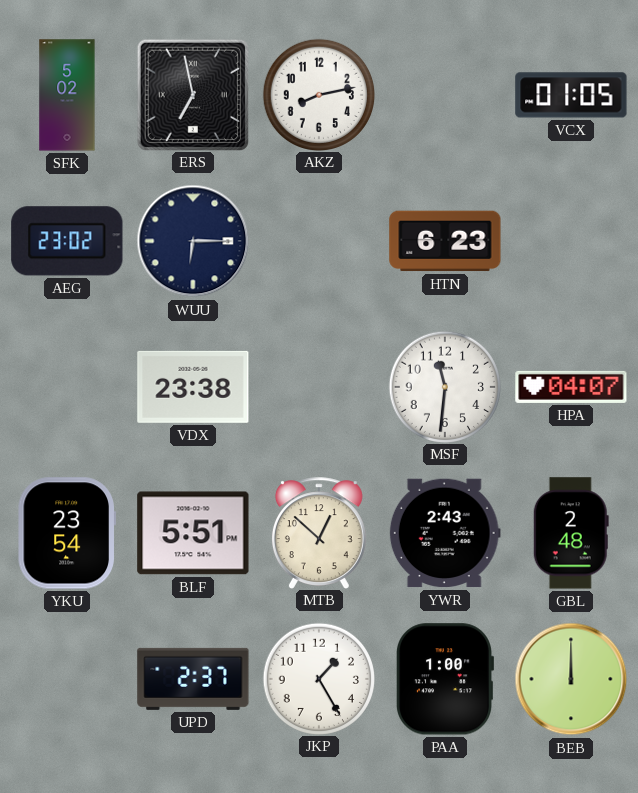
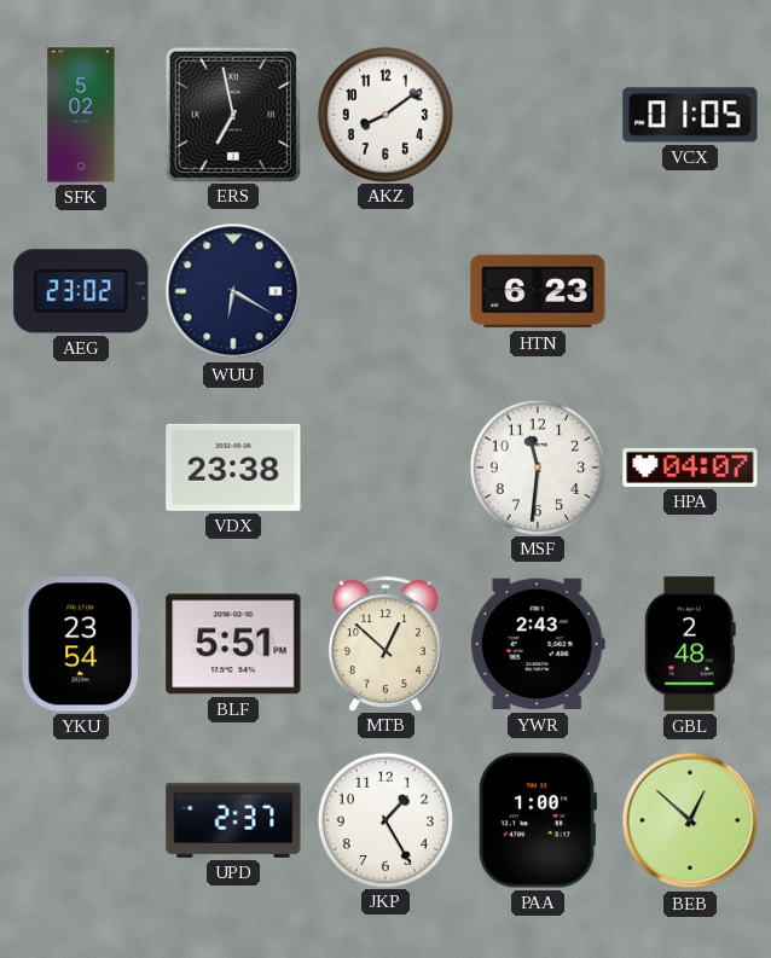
AKZ: 8:13 -> 8:09
WUU: 6:15 -> 6:20
BEB: 12:00 -> 12:52
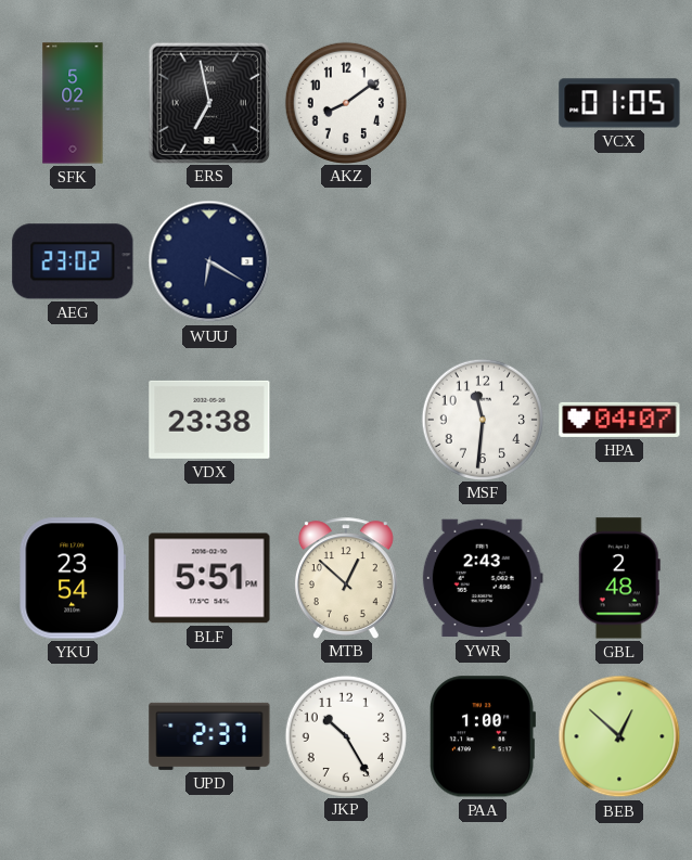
HTN: 6:23 -> none
JKP: 1:25 -> 10:25
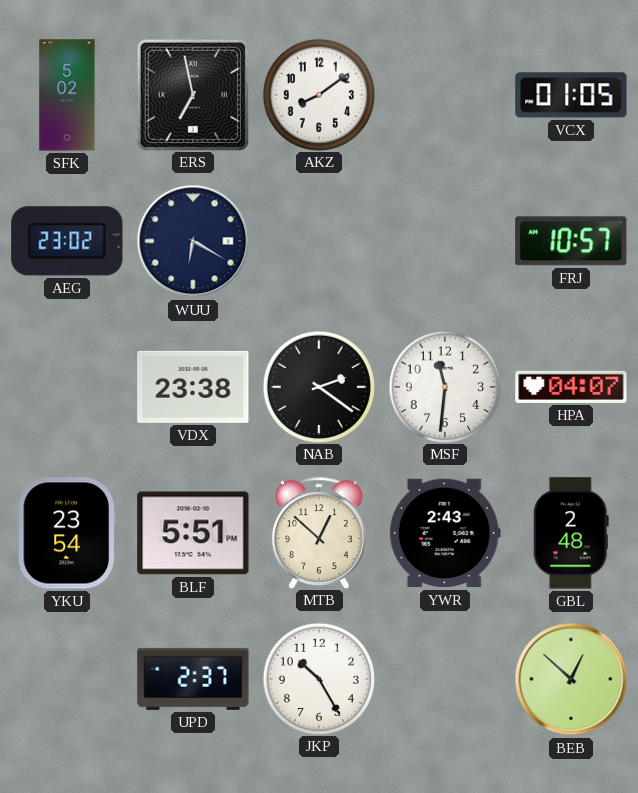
FRJ: none -> 10:57
NAB: none -> 2:21
PAA: 1:00 -> none
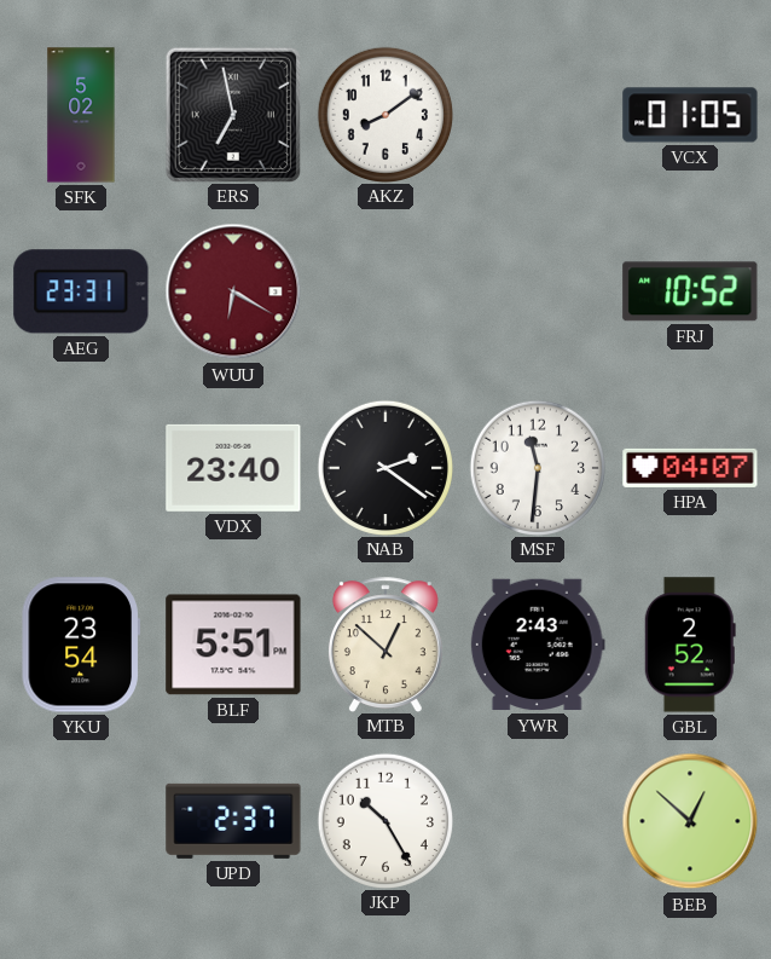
AEG: 23:02 -> 23:31
WUU dial: navy -> burgundy
FRJ: 10:57 -> 10:52
VDX: 23:38 -> 23:40
GBL: 2:48 -> 2:52
